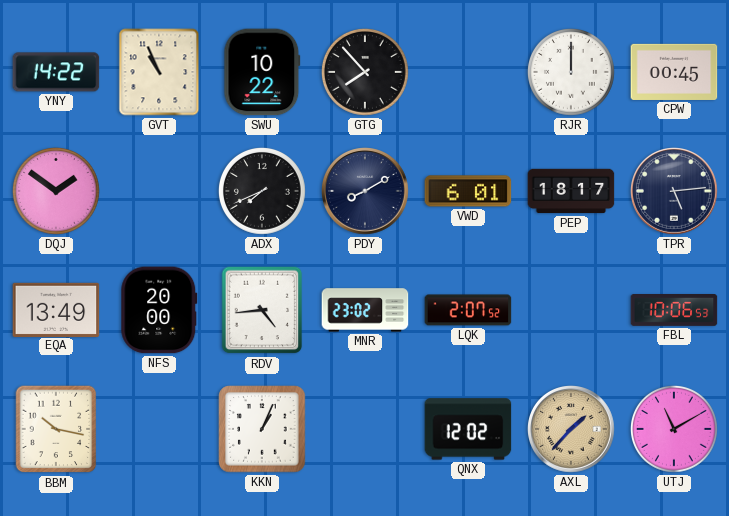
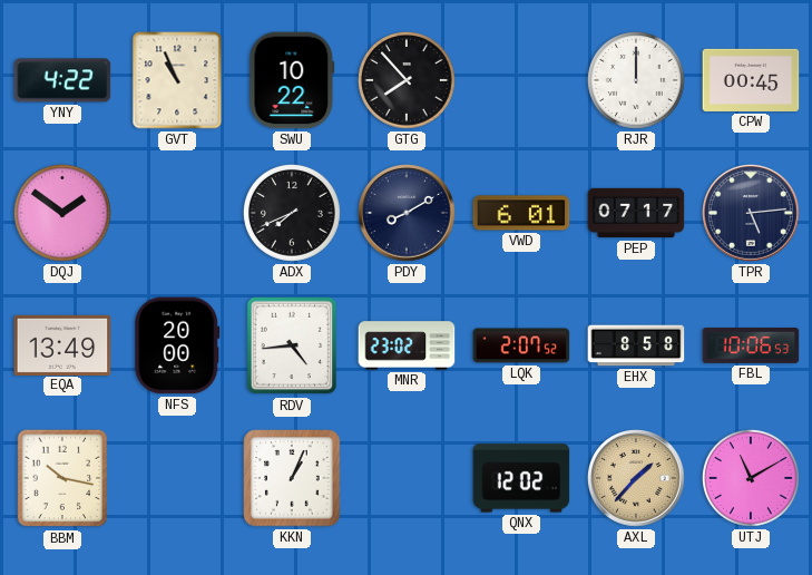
YNY: 14:22 -> 4:22
PEP: 18:17 -> 07:17
EHX: none -> 8:58
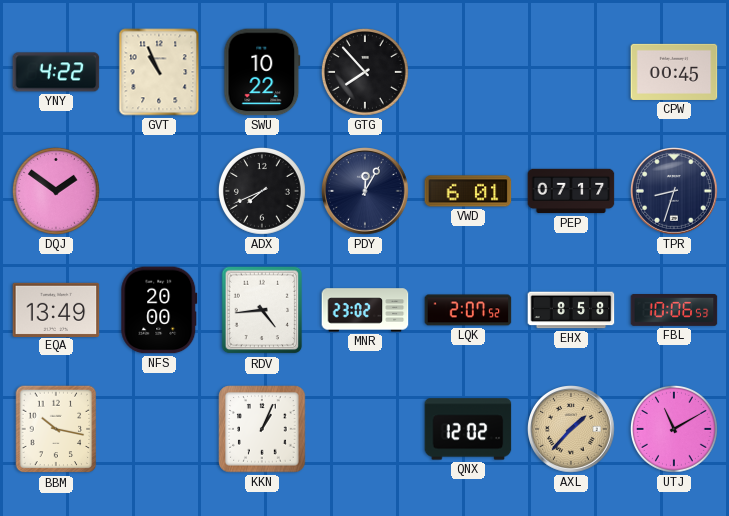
RJR: 12:00 -> none
PDY: 8:10 -> 12:05
TPR: 5:14 -> 8:33
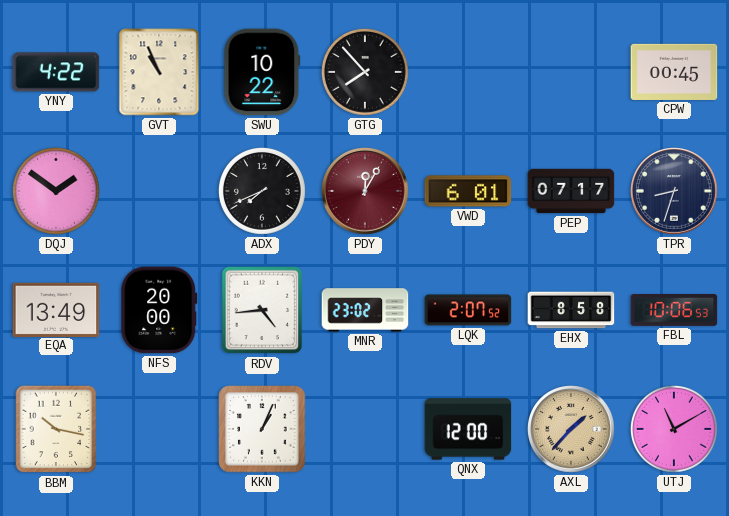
PDY dial: navy -> burgundy
QNX: 12:02 -> 12:00
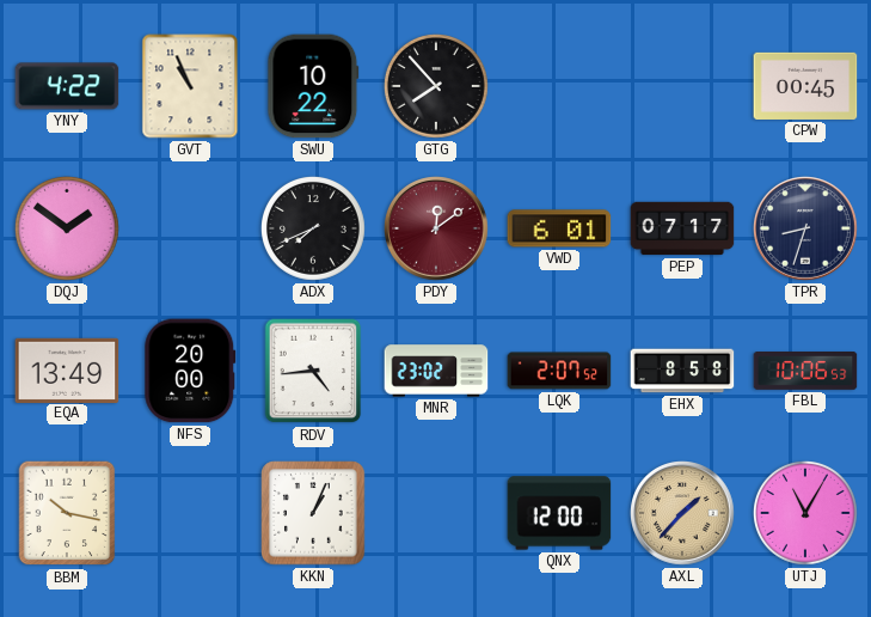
PDY: 12:05 -> 12:09
UTJ: 11:10 -> 11:05
